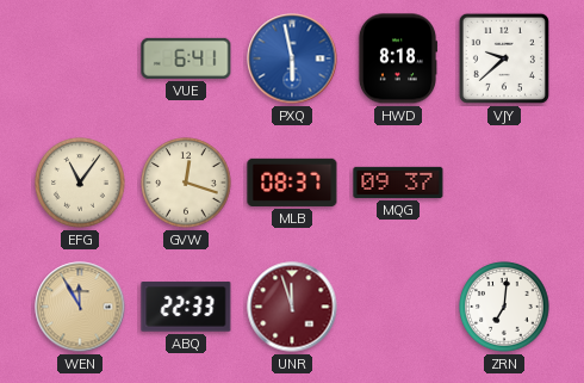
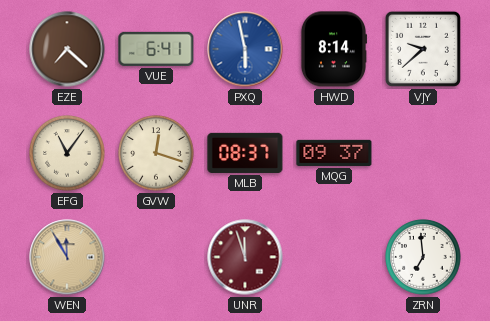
EZE: none -> 7:22
HWD: 8:18 -> 8:14
ABQ: 22:33 -> none
ZRN: 7:01 -> 6:59
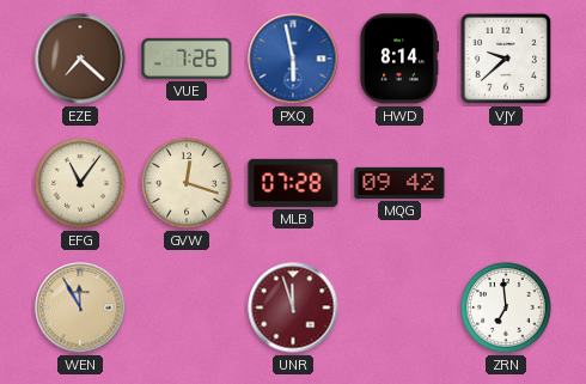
VUE: 6:41 -> 7:26
MLB: 08:37 -> 07:28
MQG: 09:37 -> 09:42
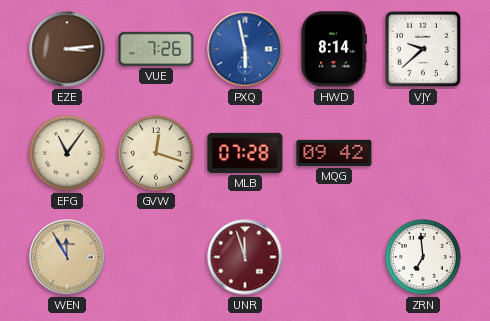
EZE: 7:22 -> 3:14
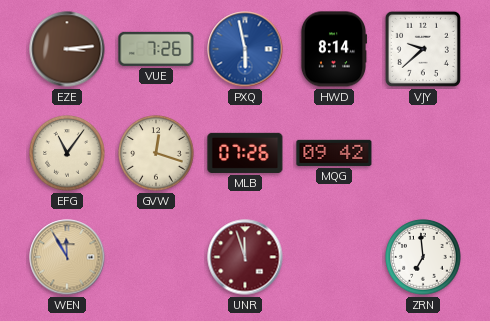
MLB: 07:28 -> 07:26
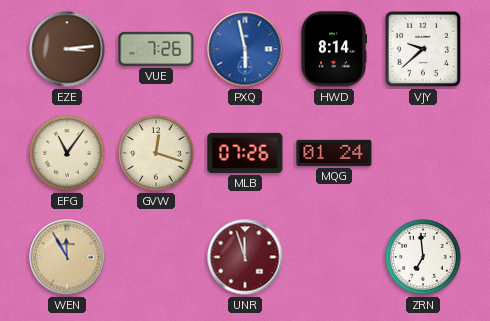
MQG: 09:42 -> 01:24
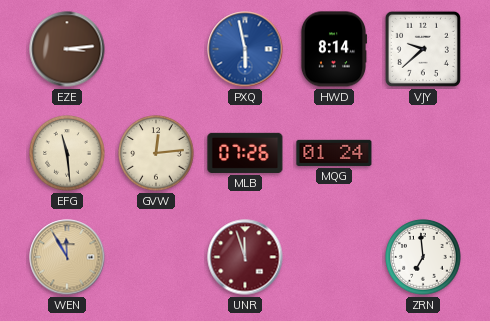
VUE: 7:26 -> none
EFG: 11:06 -> 11:29
GVW: 12:18 -> 12:14
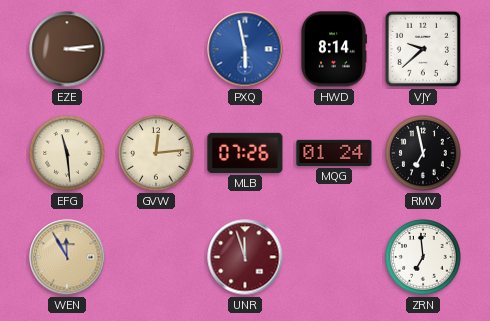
RMV: none -> 6:58
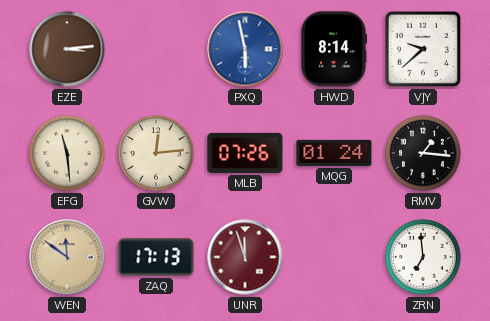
RMV: 6:58 -> 1:16
WEN: 11:55 -> 11:51
ZAQ: none -> 17:13
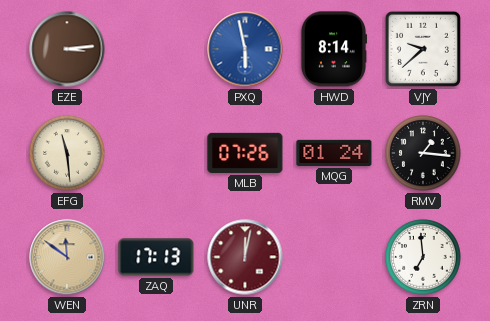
GVW: 12:14 -> none
UNR: 11:57 -> 12:02
